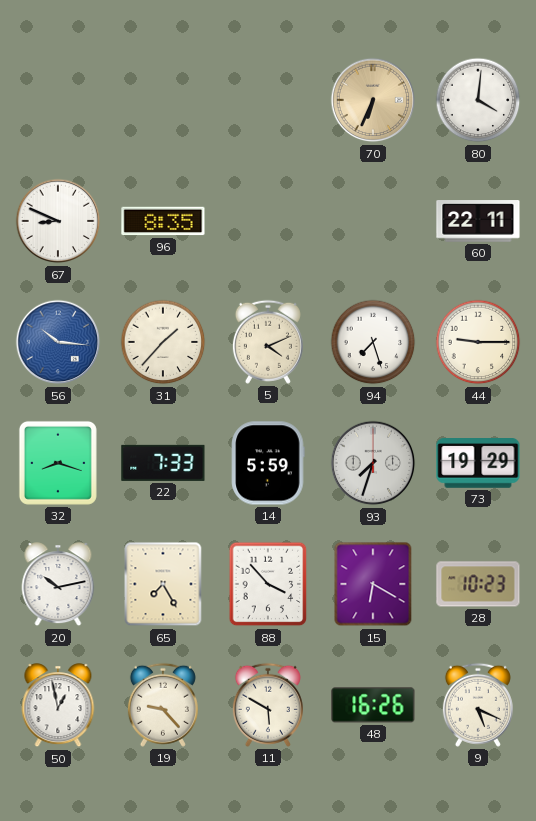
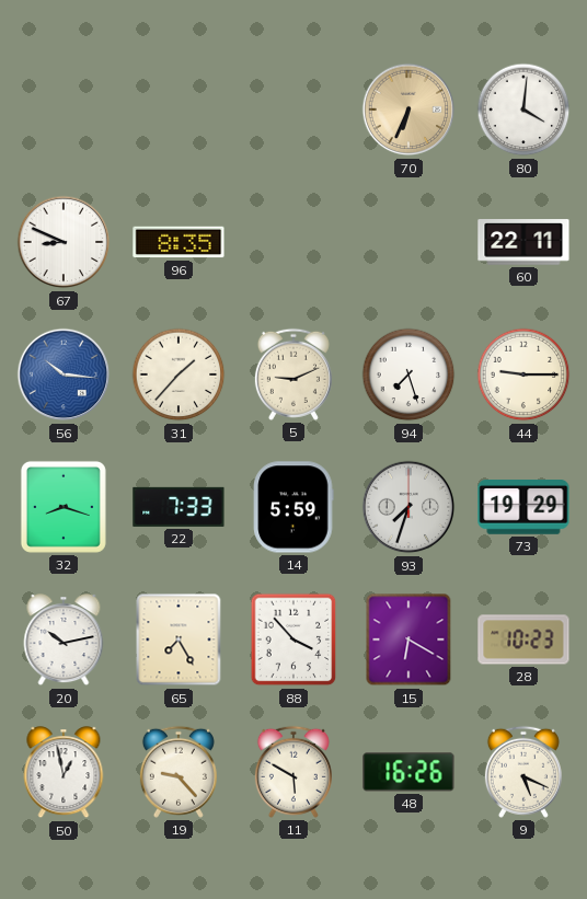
5: 4:11 -> 9:11
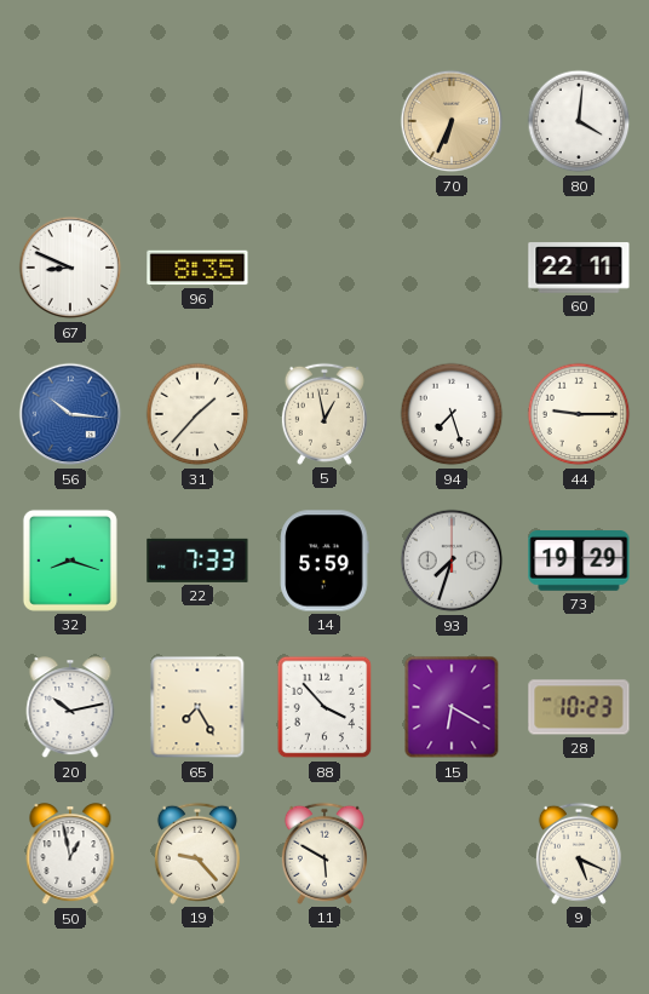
5: 9:11 -> 12:58
48: 16:26 -> none
